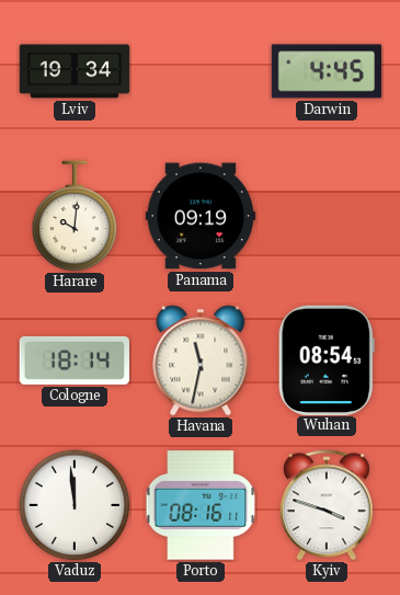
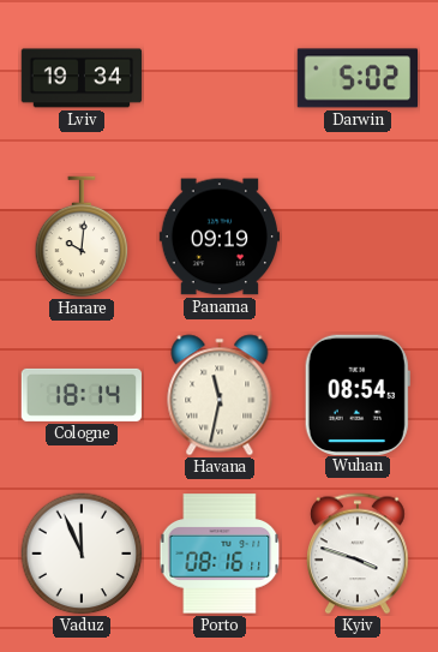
Darwin: 4:45 -> 5:02
Vaduz: 11:59 -> 11:56
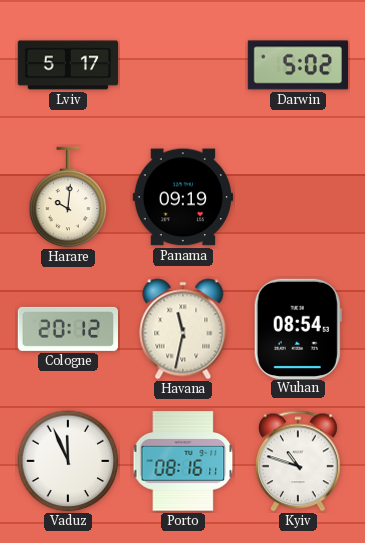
Lviv: 19:34 -> 5:17
Cologne: 18:14 -> 20:12
Kyiv: 3:48 -> 10:48
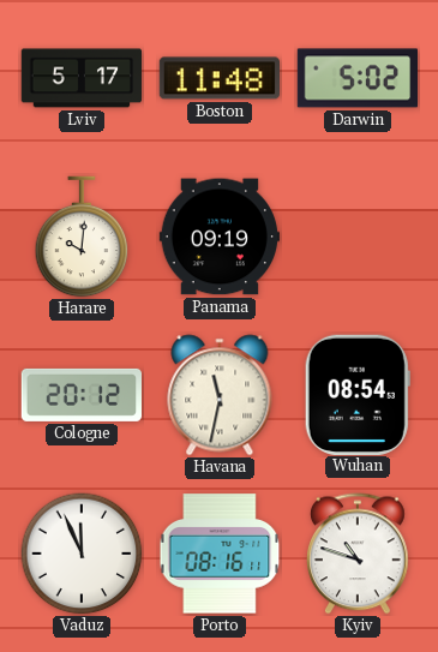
Boston: none -> 11:48
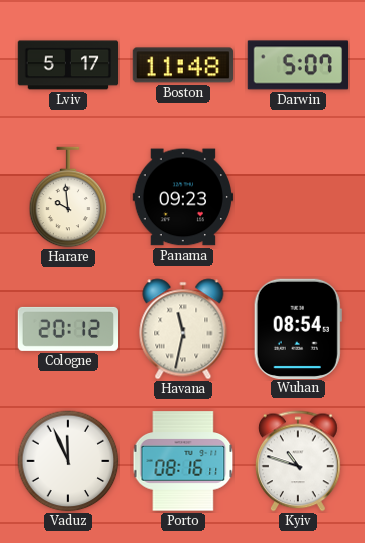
Darwin: 5:02 -> 5:07
Harare: 10:01 -> 9:59
Panama: 09:19 -> 09:23
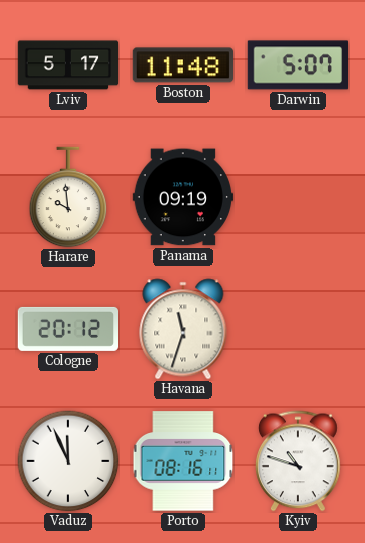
Panama: 09:23 -> 09:19
Havana: 11:32 -> 11:33
Wuhan: 08:54 -> none
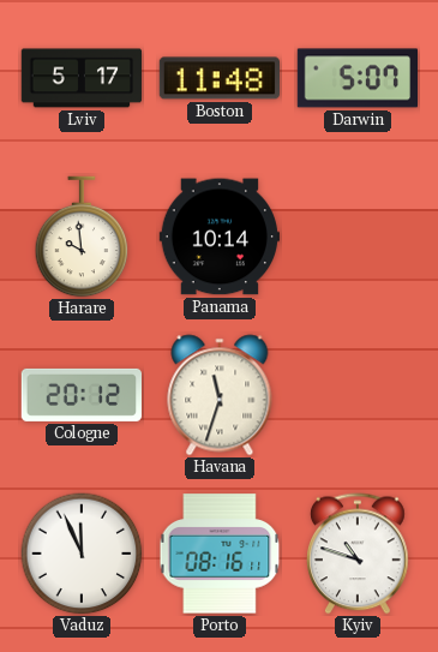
Panama: 09:19 -> 10:14
